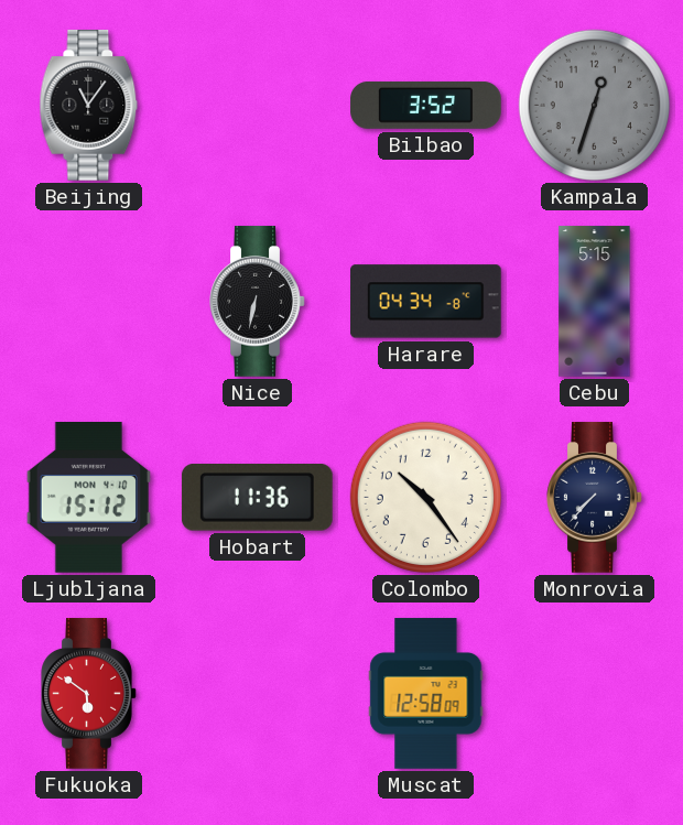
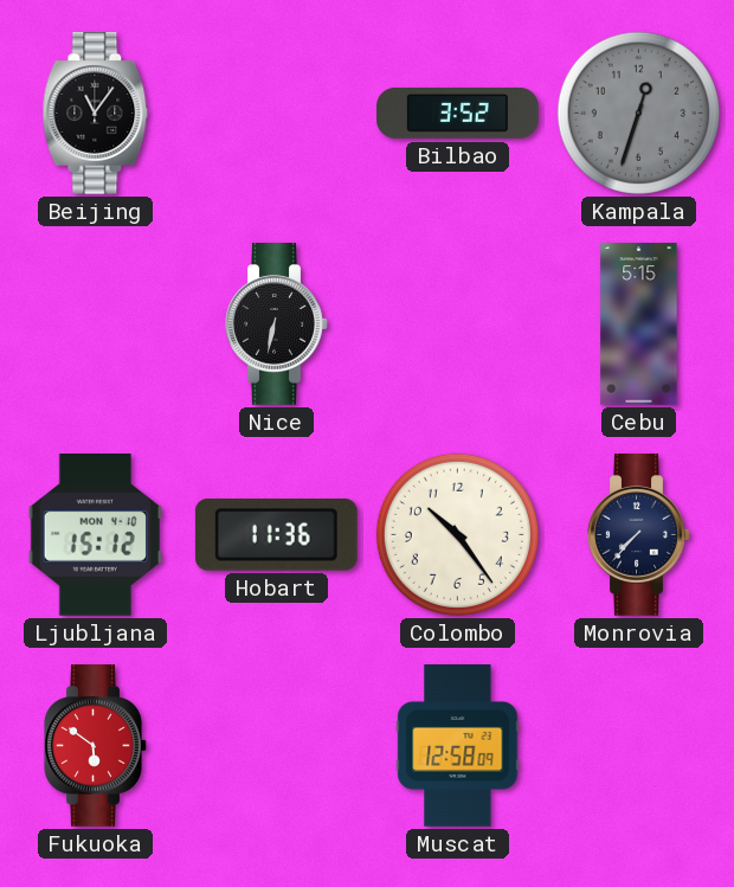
Harare: 04:34 -> none
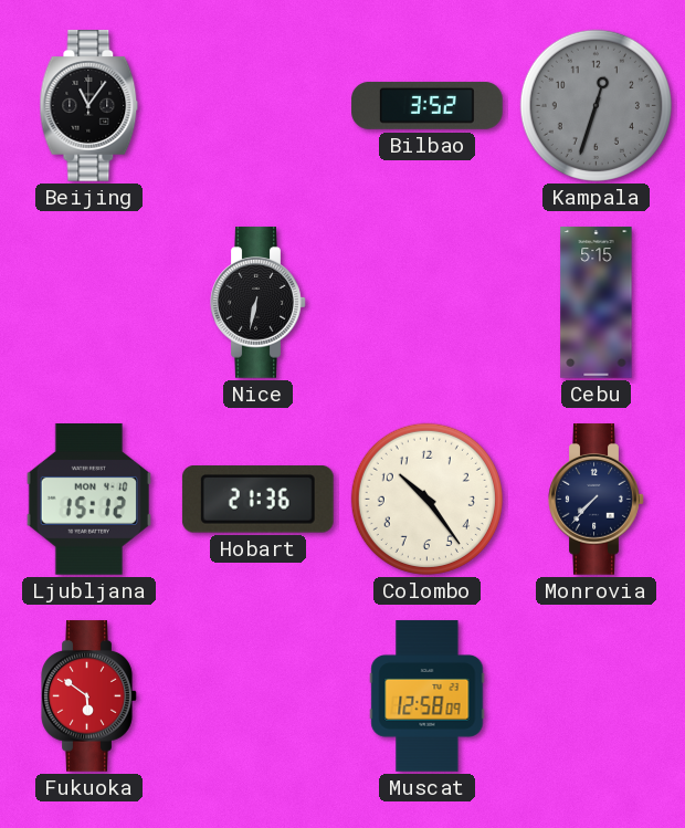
Hobart: 11:36 -> 21:36
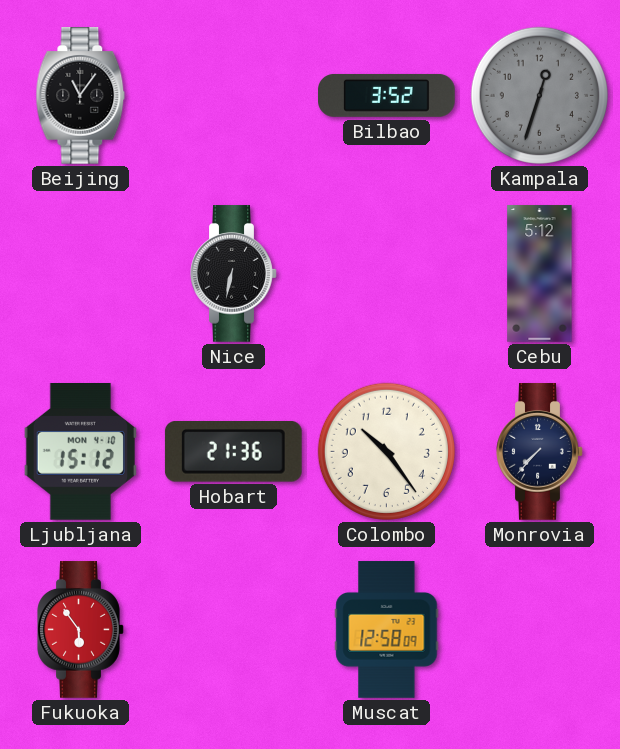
Cebu: 5:15 -> 5:12
Fukuoka: 5:51 -> 5:54
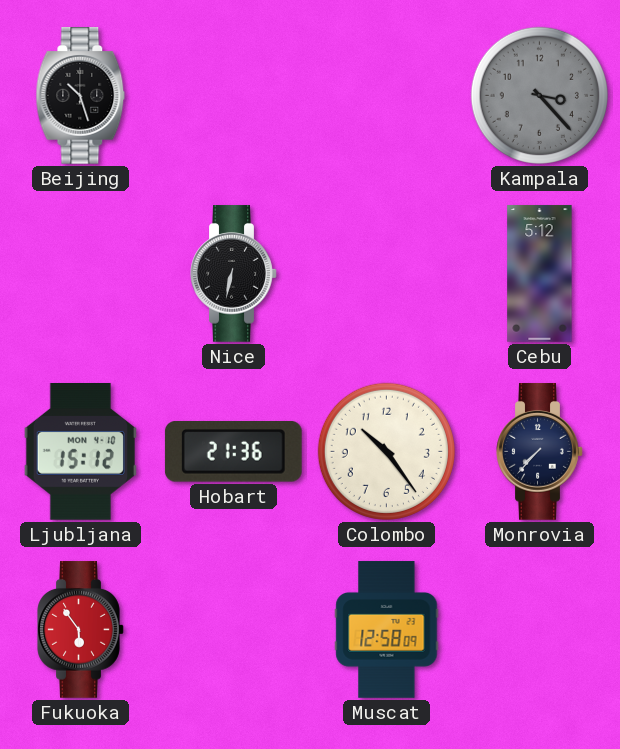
Beijing: 11:06 -> 10:27
Bilbao: 3:52 -> none
Kampala: 12:33 -> 3:23
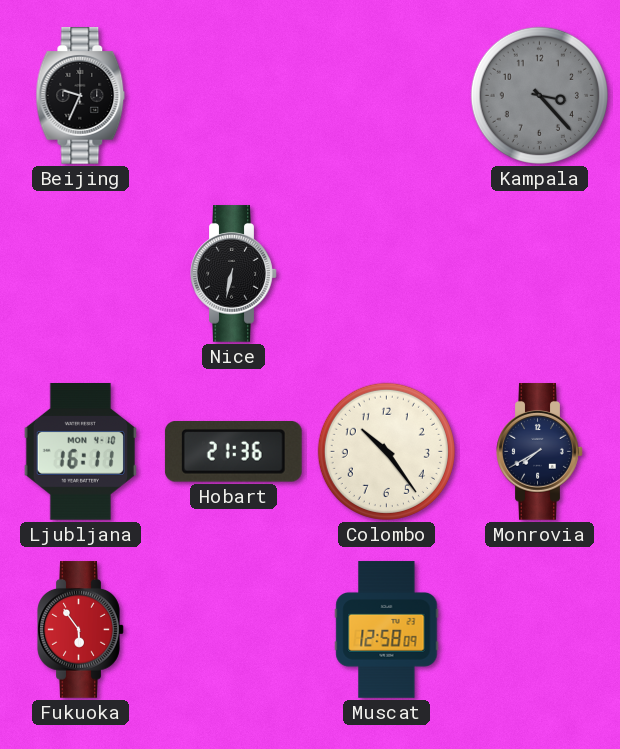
Beijing: 10:27 -> 9:34
Cebu: 5:12 -> none
Ljubljana: 15:12 -> 16:11
Monrovia: 7:37 -> 7:40
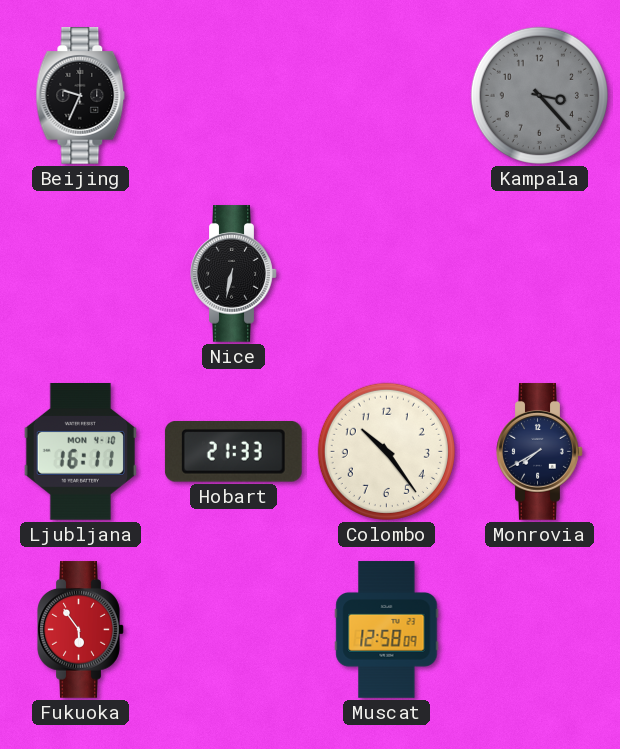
Hobart: 21:36 -> 21:33
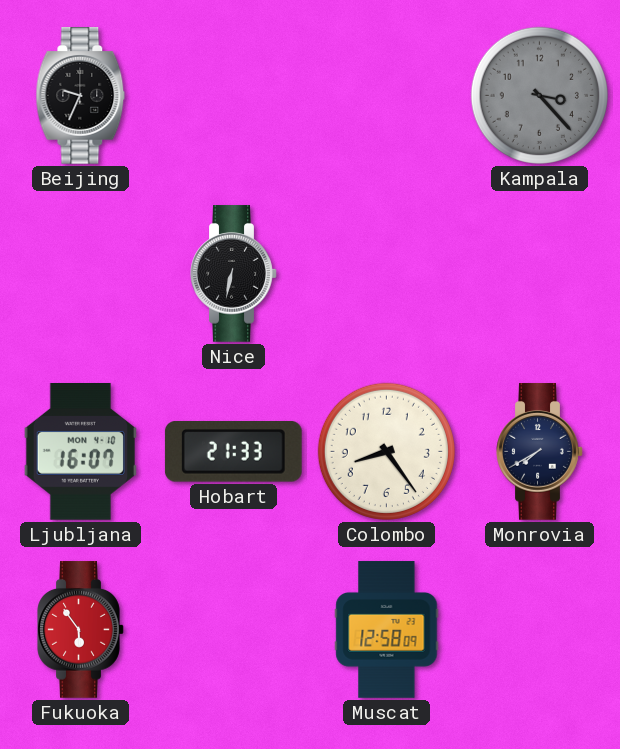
Ljubljana: 16:11 -> 16:07
Colombo: 10:24 -> 8:24
